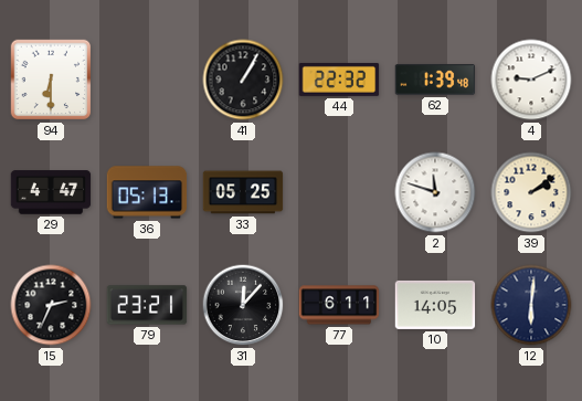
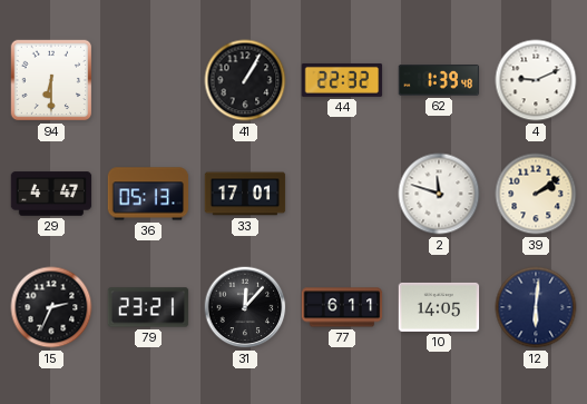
33: 05:25 -> 17:01
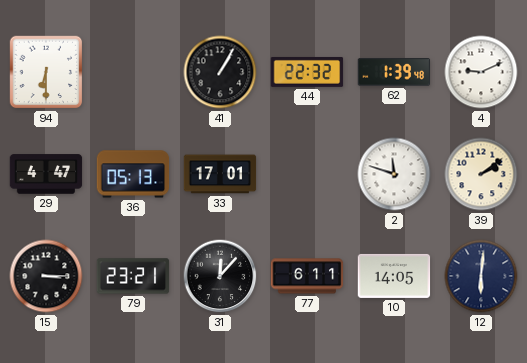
15: 2:34 -> 3:15
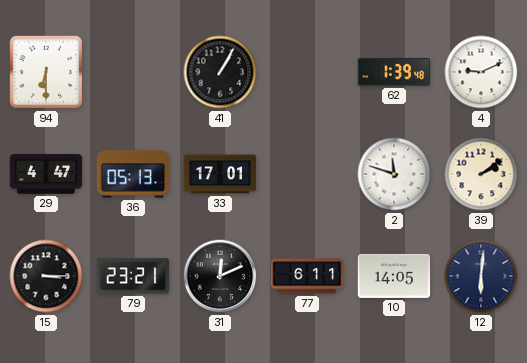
44: 22:32 -> none
31: 12:07 -> 12:11
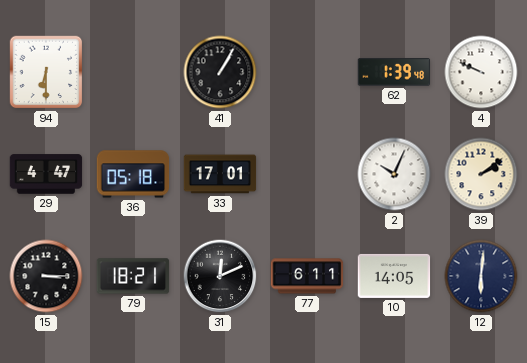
4: 9:11 -> 9:49
36: 05:13 -> 05:18
2: 11:48 -> 10:04
79: 23:21 -> 18:21
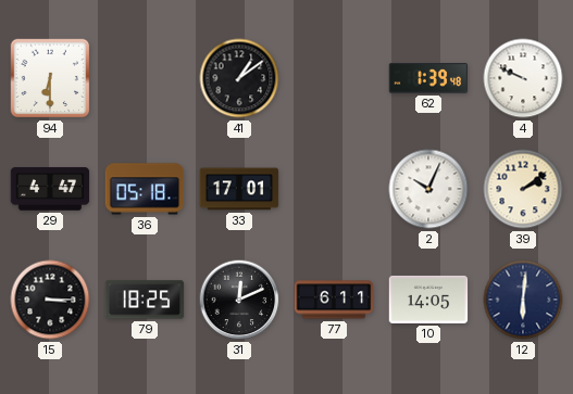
41: 1:05 -> 1:09
79: 18:21 -> 18:25
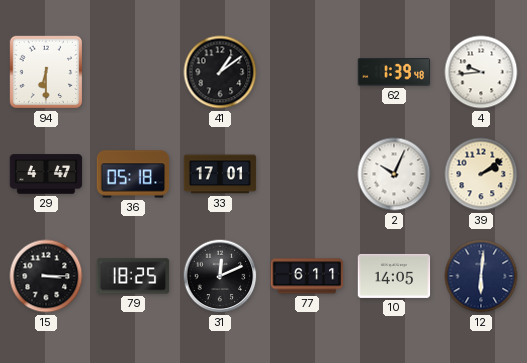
4: 9:49 -> 9:44
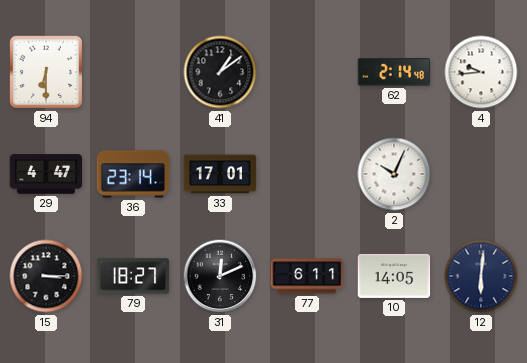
62: 1:39 -> 2:14
36: 05:18 -> 23:14
39: 2:09 -> none
79: 18:25 -> 18:27
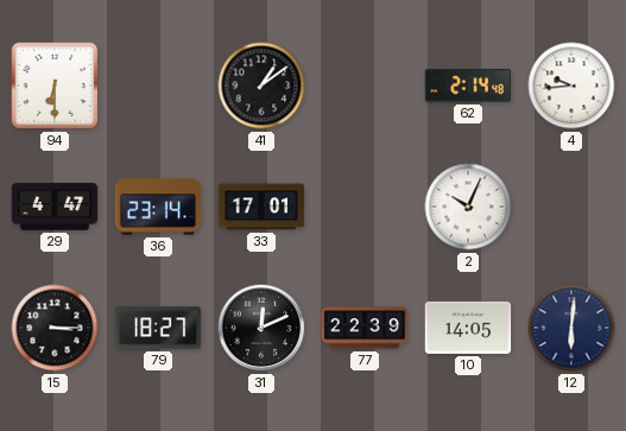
77: 6:11 -> 22:39
